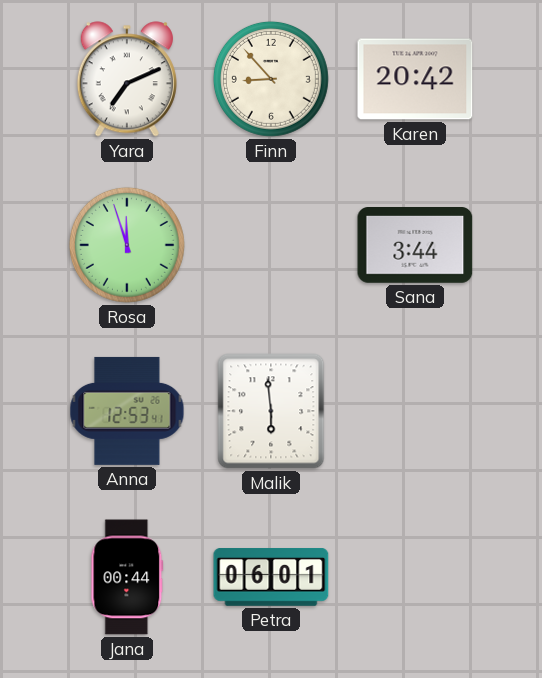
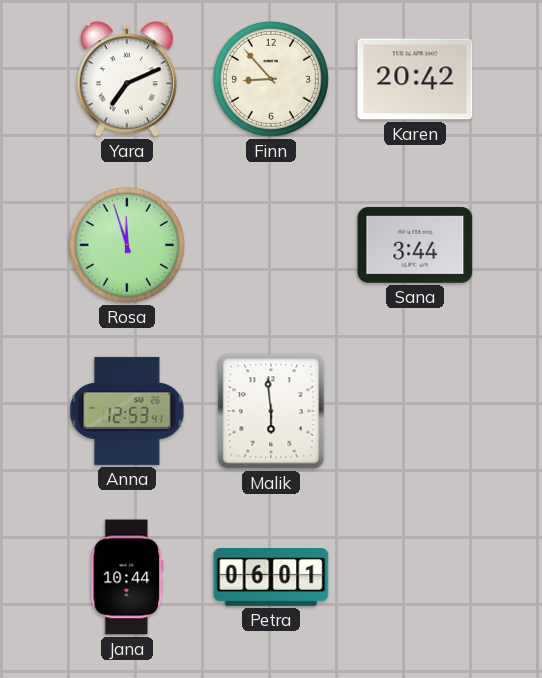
Jana: 00:44 -> 10:44
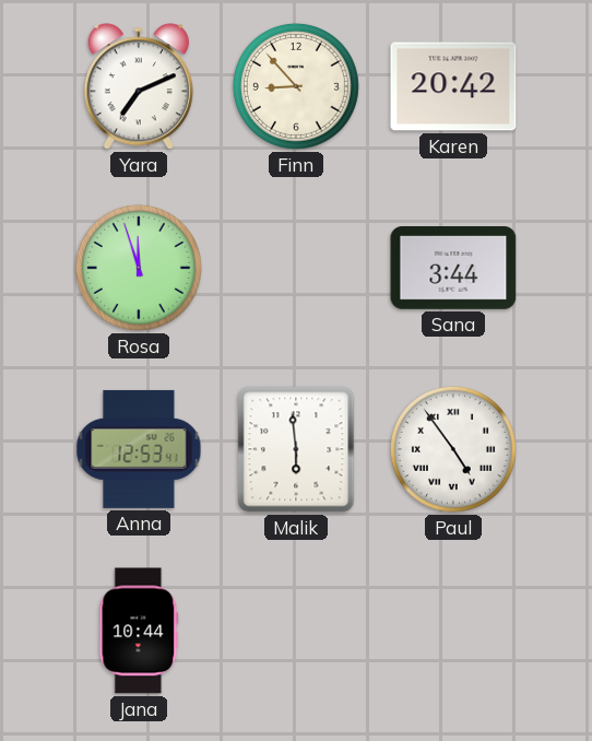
Paul: none -> 4:54
Petra: 06:01 -> none
